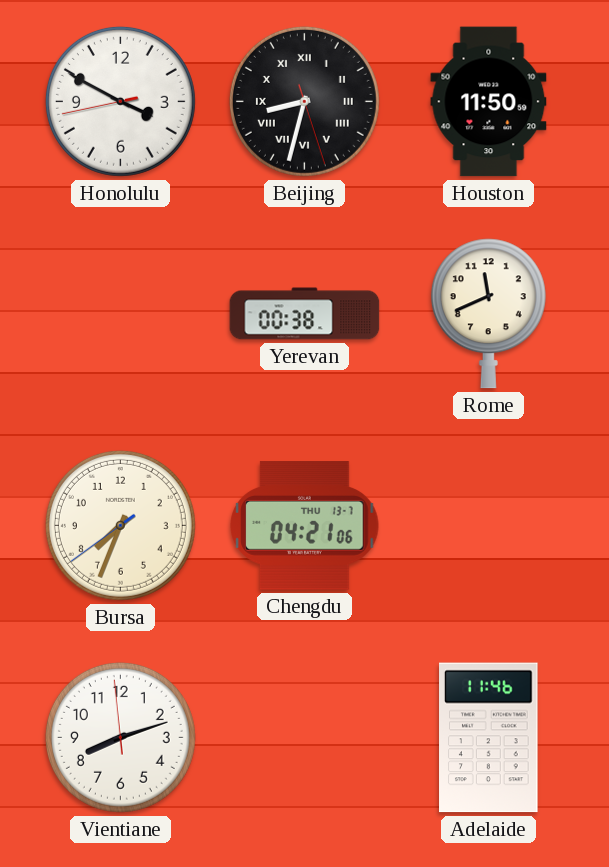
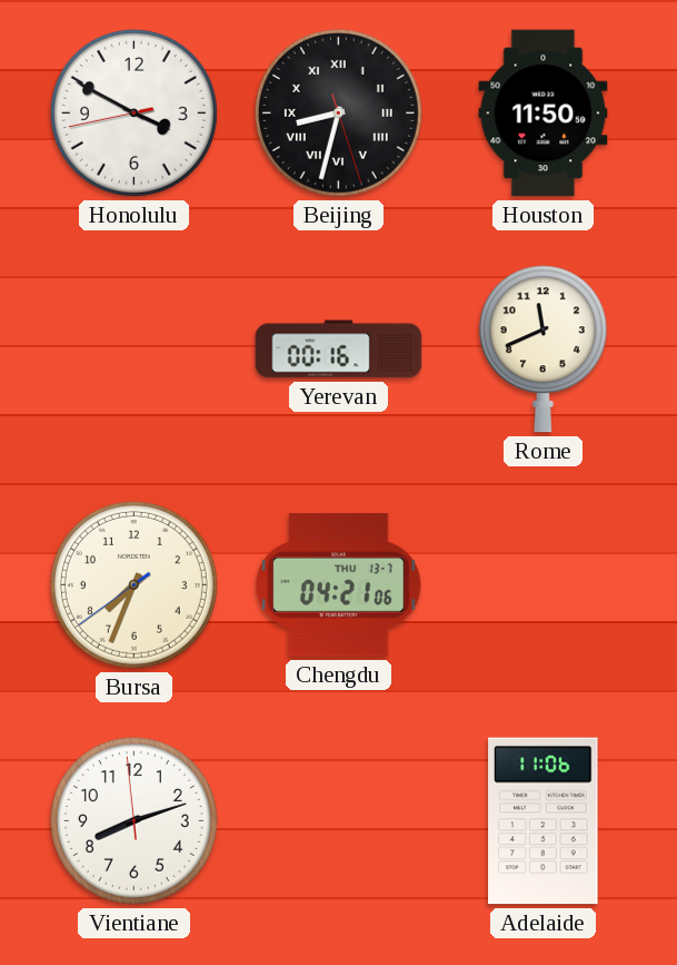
Yerevan: 00:38 -> 00:16
Adelaide: 11:46 -> 11:06
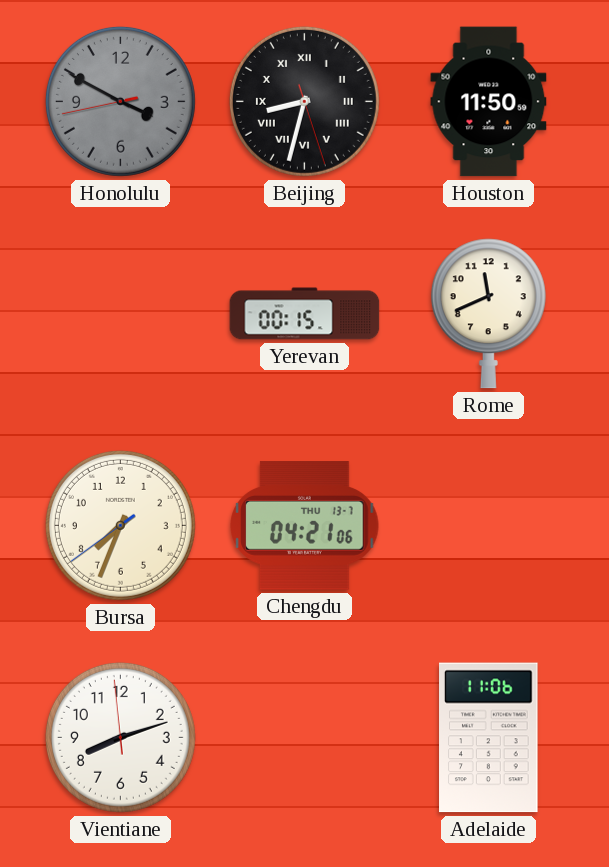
Honolulu dial: white -> grey
Yerevan: 00:16 -> 00:15
